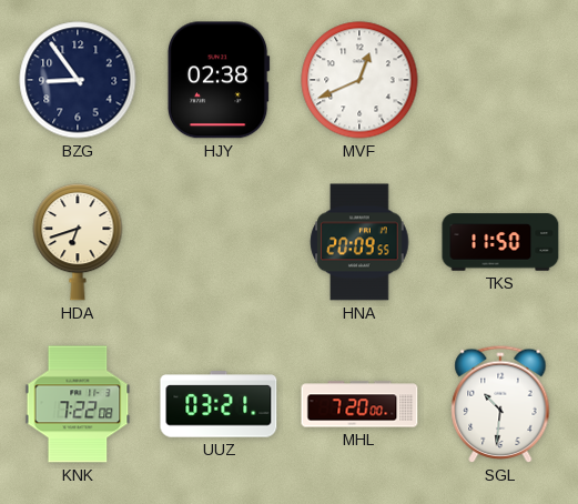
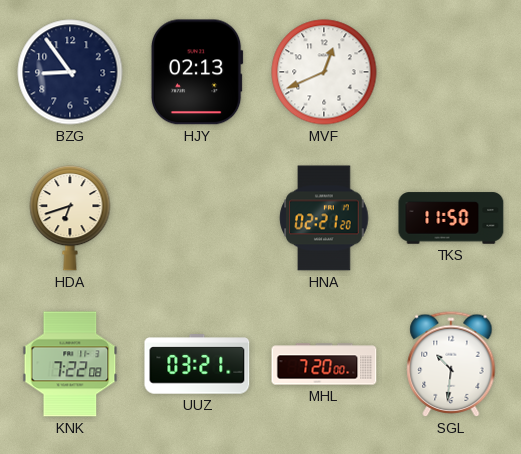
HJY: 02:38 -> 02:13
HNA: 20:09 -> 02:21
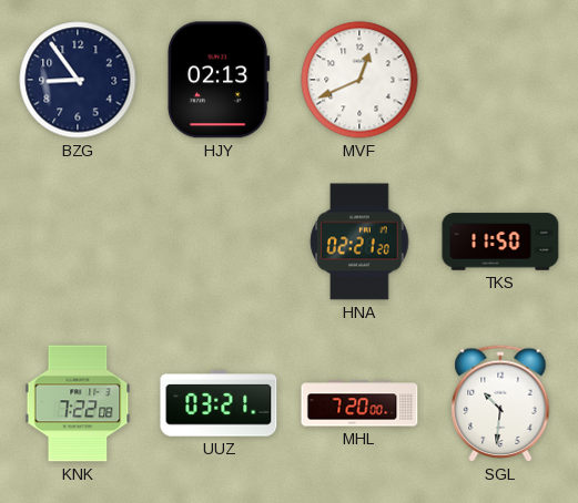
HDA: 6:42 -> none
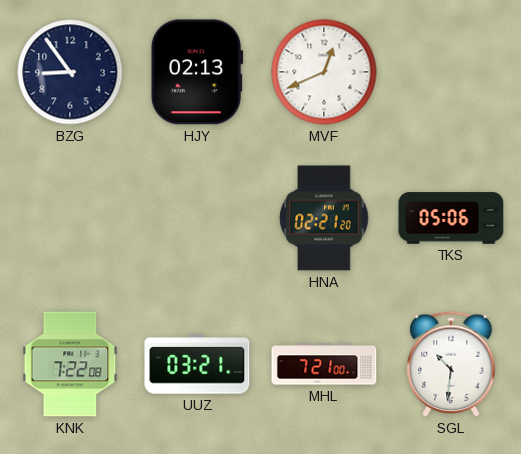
TKS: 11:50 -> 05:06
MHL: 7:20 -> 7:21
